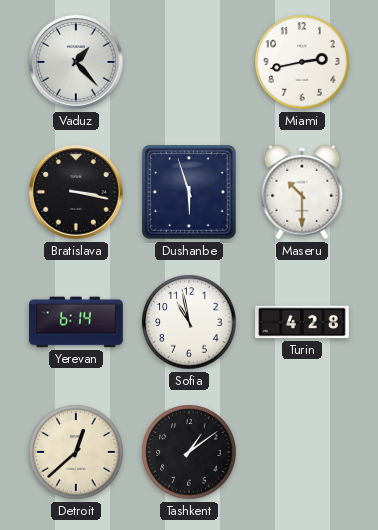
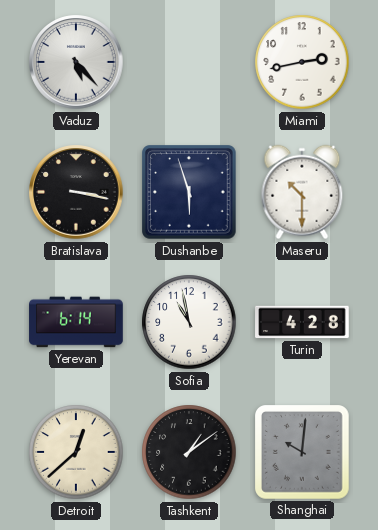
Vaduz: 1:23 -> 5:23
Shanghai: none -> 10:01
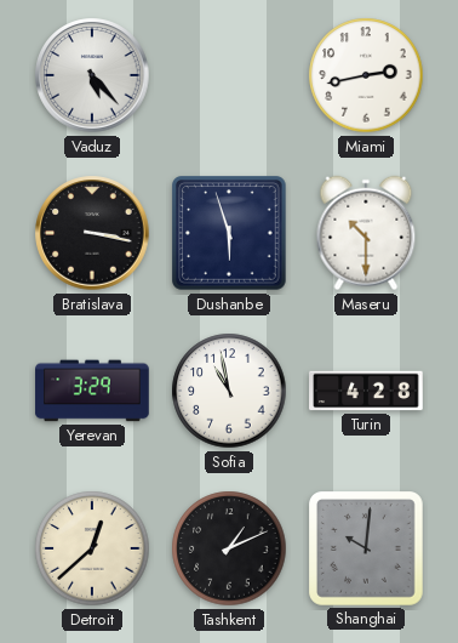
Yerevan: 6:14 -> 3:29
Tashkent: 1:09 -> 1:11
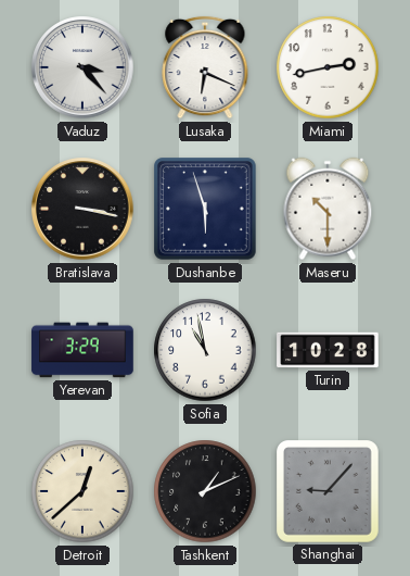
Vaduz: 5:23 -> 3:23
Lusaka: none -> 6:19
Turin: 4:28 -> 10:28
Shanghai: 10:01 -> 9:07
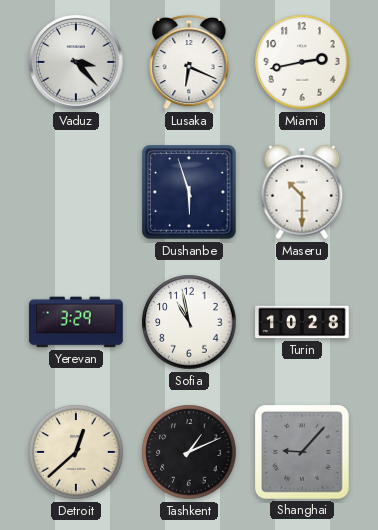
Bratislava: 3:17 -> none
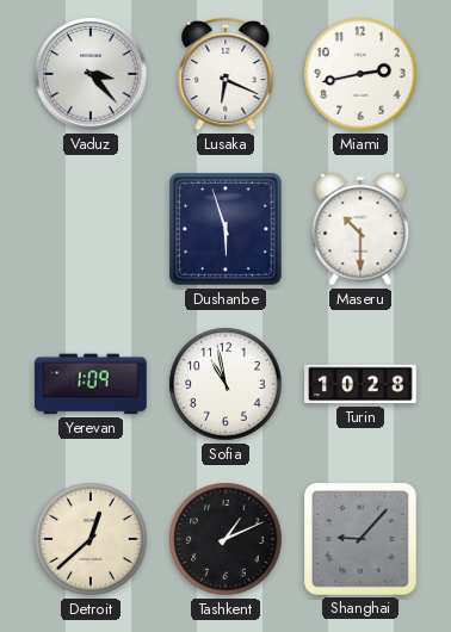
Yerevan: 3:29 -> 1:09
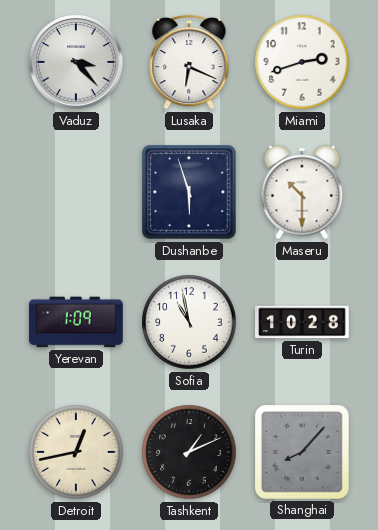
Miami: 2:43 -> 2:42
Detroit: 12:38 -> 12:43
Shanghai: 9:07 -> 8:07
